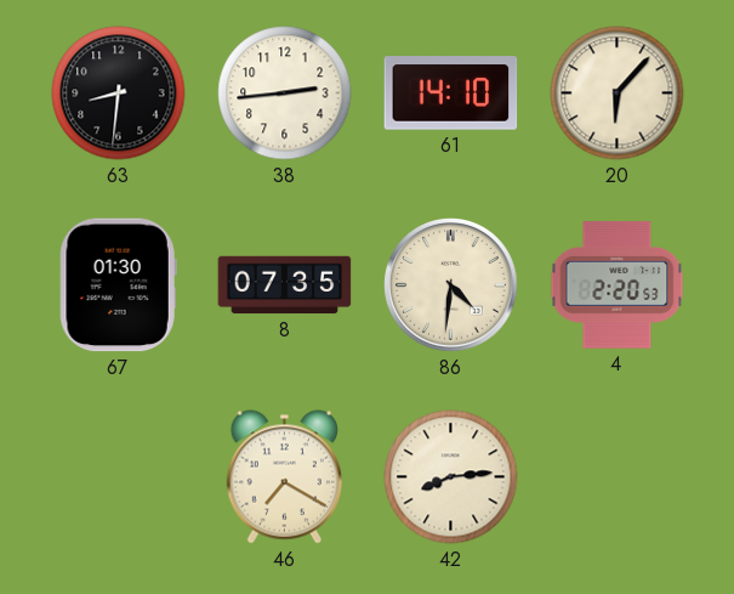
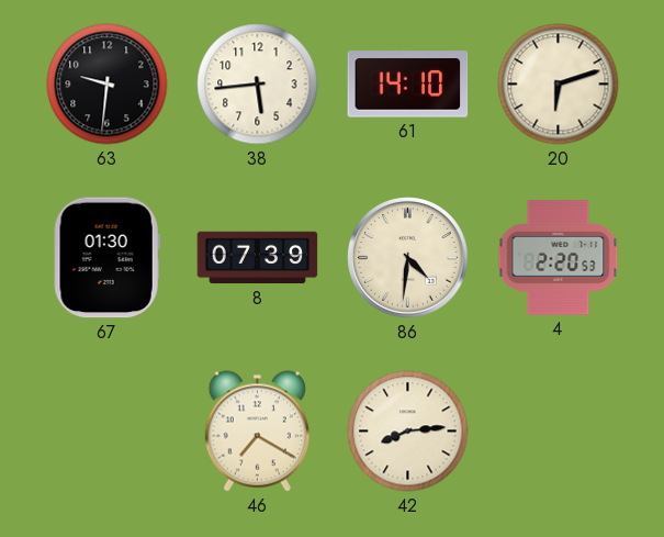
63: 8:31 -> 9:31
38: 2:44 -> 5:44
20: 6:07 -> 6:12
8: 07:35 -> 07:39
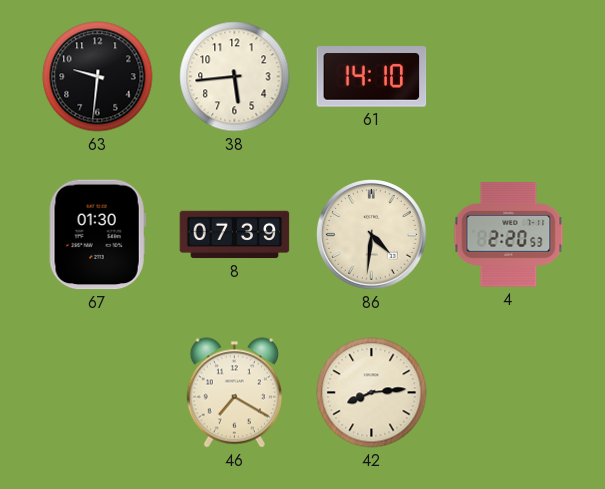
20: 6:12 -> none
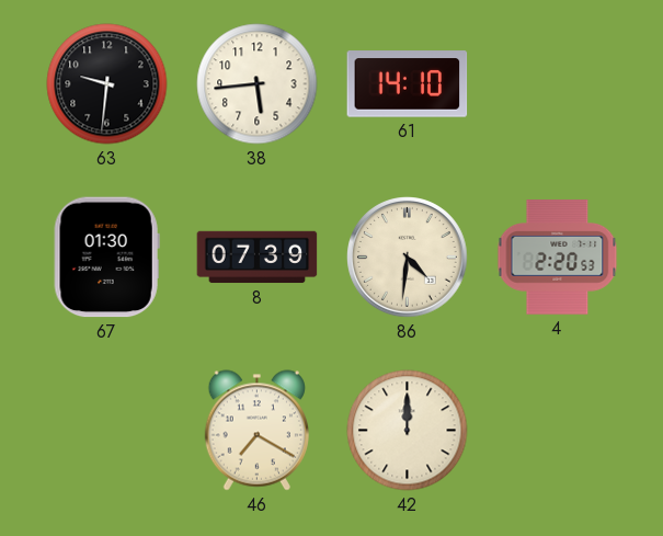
42: 8:14 -> 12:00
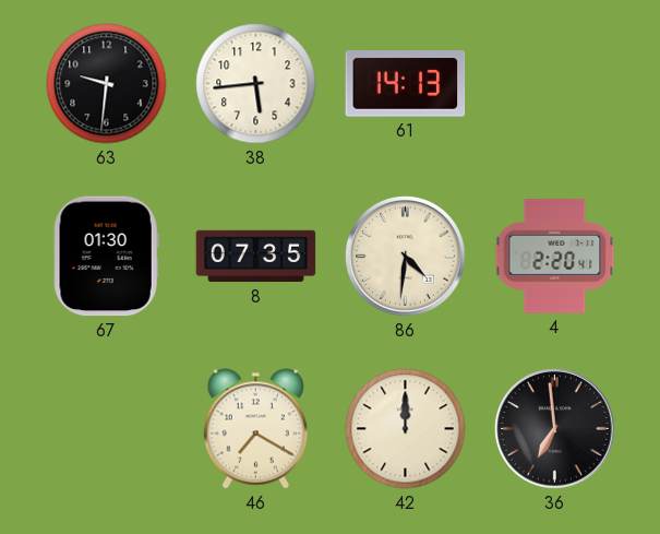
61: 14:10 -> 14:13
8: 07:39 -> 07:35
4: 2:20:53 -> 2:20:41
36: none -> 6:59
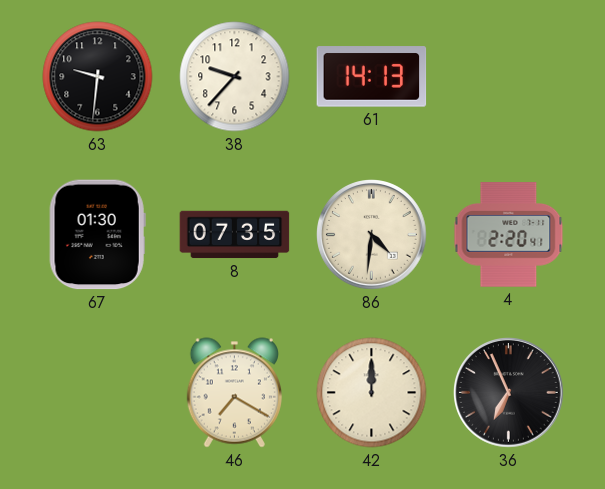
38: 5:44 -> 9:37
36: 6:59 -> 6:56
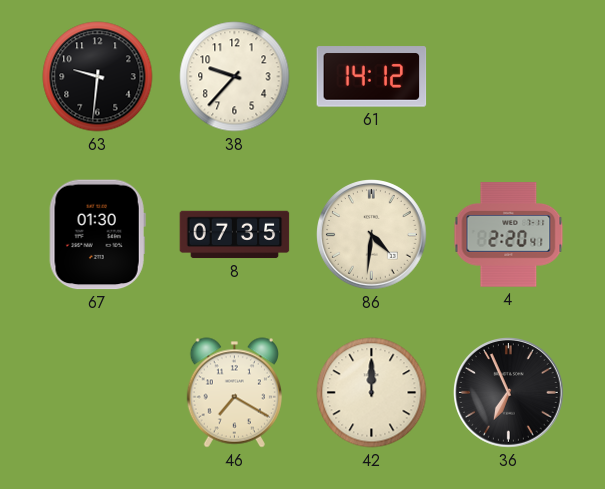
61: 14:13 -> 14:12
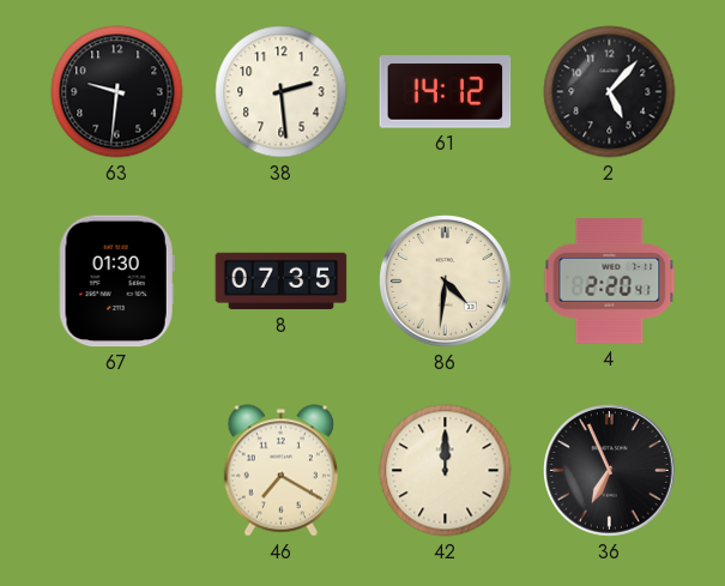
38: 9:37 -> 2:29
2: none -> 5:07
